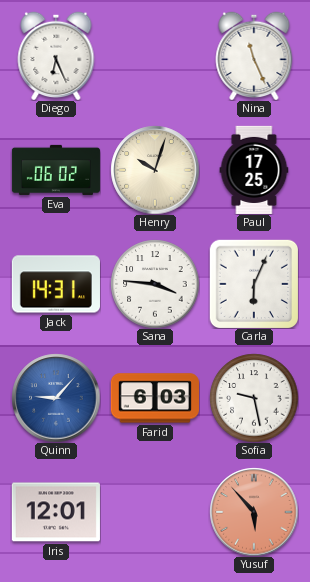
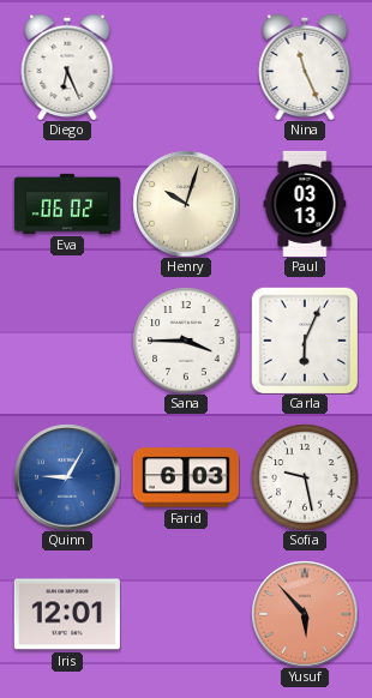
Paul: 17:25 -> 03:13
Jack: 14:31 -> none
Sana: 3:46 -> 3:45
Quinn: 9:07 -> 9:05
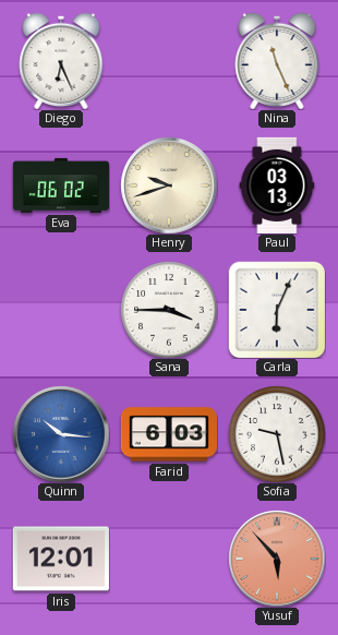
Henry: 10:03 -> 9:42
Quinn: 9:05 -> 10:16
